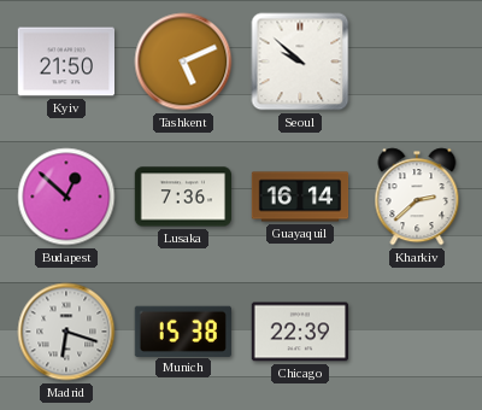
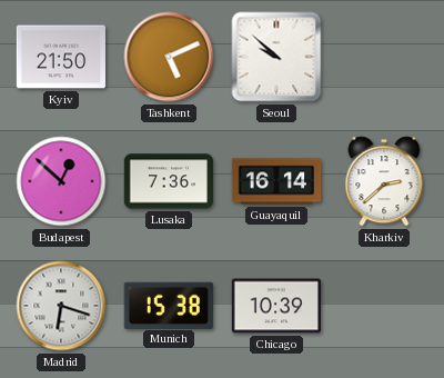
Chicago: 22:39 -> 10:39
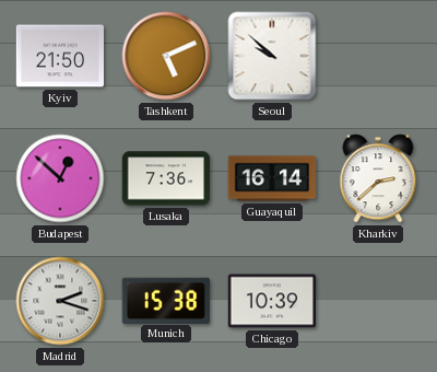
Madrid: 6:18 -> 2:18
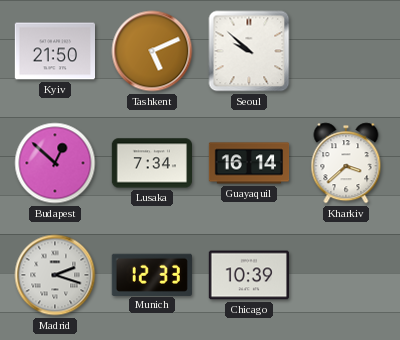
Lusaka: 7:36 -> 7:34
Kharkiv: 2:38 -> 3:38
Munich: 15:38 -> 12:33
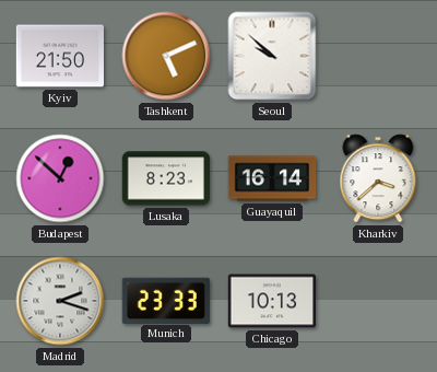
Lusaka: 7:34 -> 8:23
Munich: 12:33 -> 23:33
Chicago: 10:39 -> 10:13
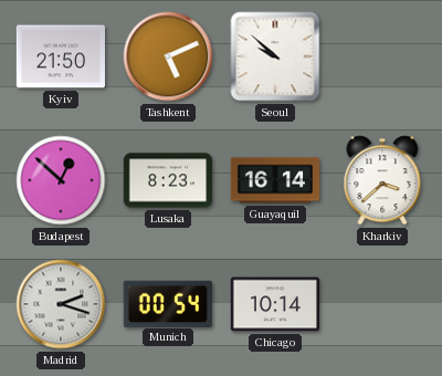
Munich: 23:33 -> 00:54
Chicago: 10:13 -> 10:14
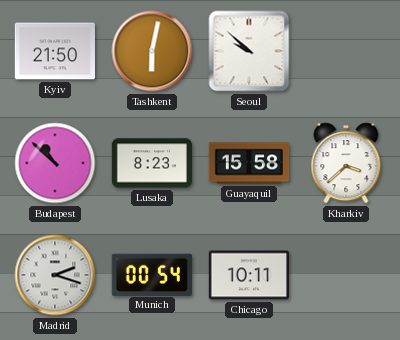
Tashkent: 5:11 -> 6:02
Budapest: 12:52 -> 10:52
Guayaquil: 16:14 -> 15:58
Chicago: 10:14 -> 10:11
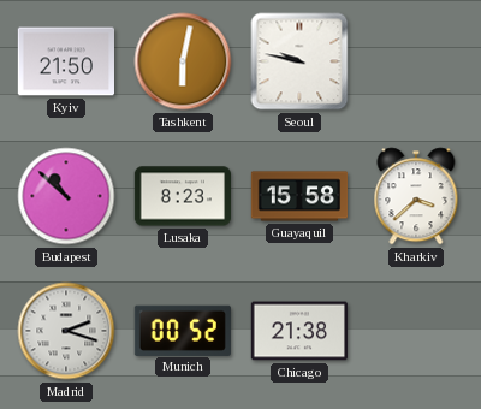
Seoul: 9:52 -> 9:47
Munich: 00:54 -> 00:52
Chicago: 10:11 -> 21:38
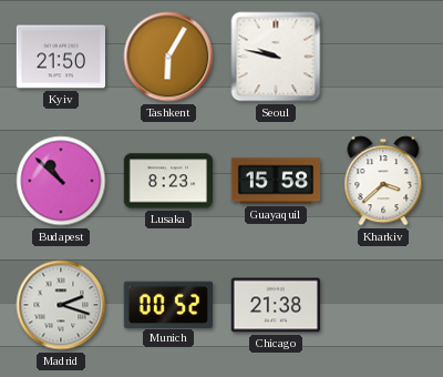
Tashkent: 6:02 -> 6:05
